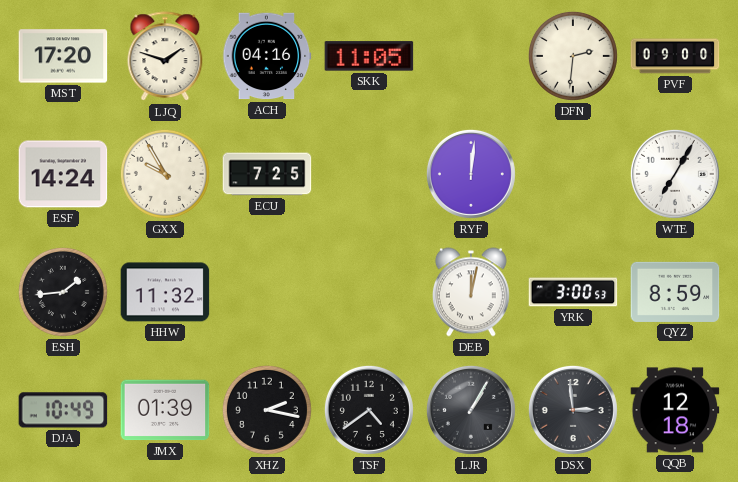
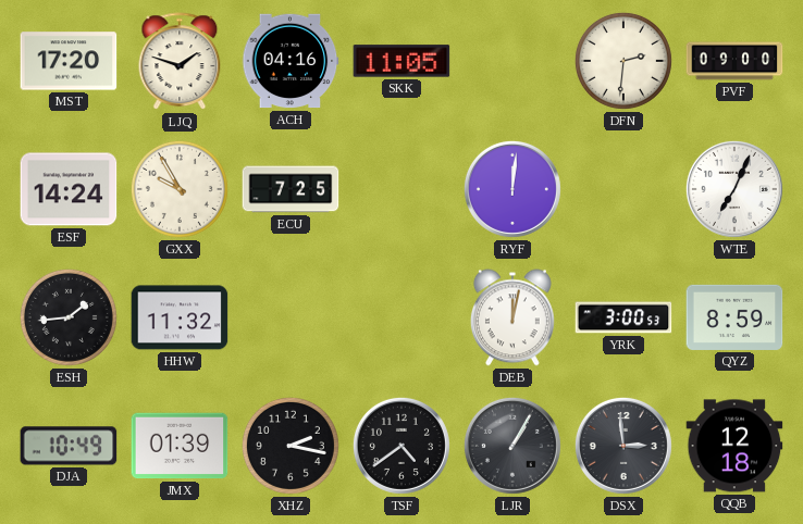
WTE: 7:05 -> 7:04
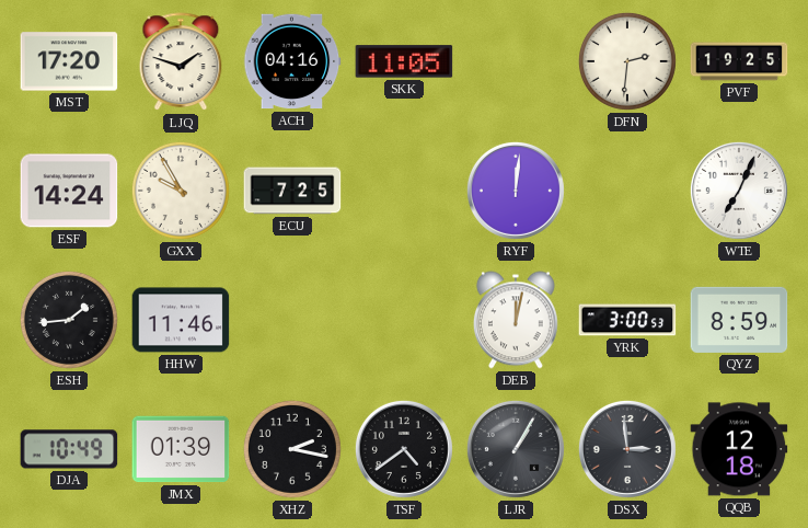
PVF: 09:00 -> 19:25
HHW: 11:32 -> 11:46
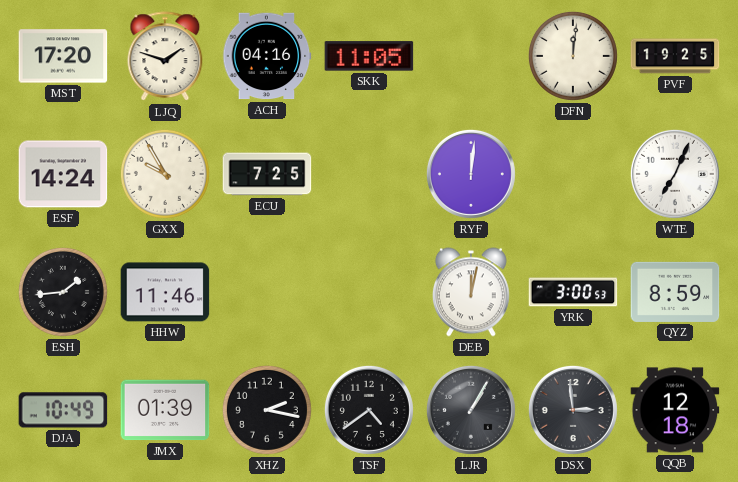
DFN: 2:31 -> 12:01
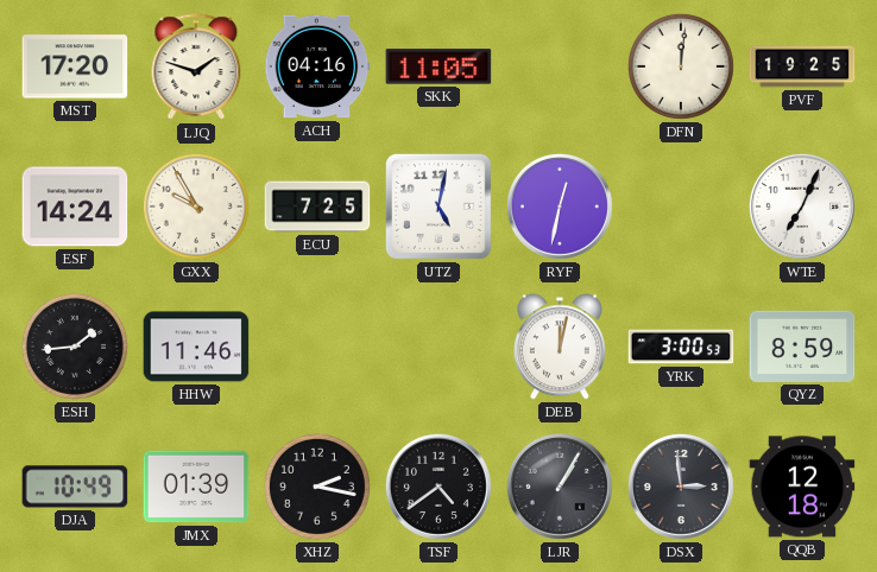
UTZ: none -> 5:02
RYF: 12:01 -> 12:32
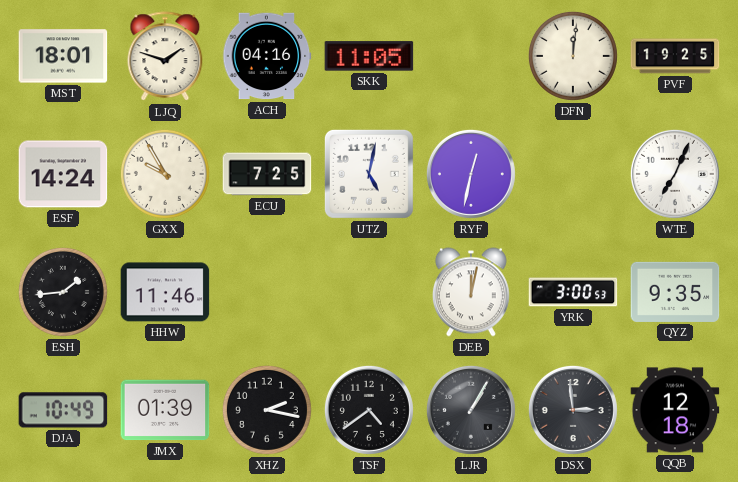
MST: 17:20 -> 18:01
QYZ: 8:59 -> 9:35
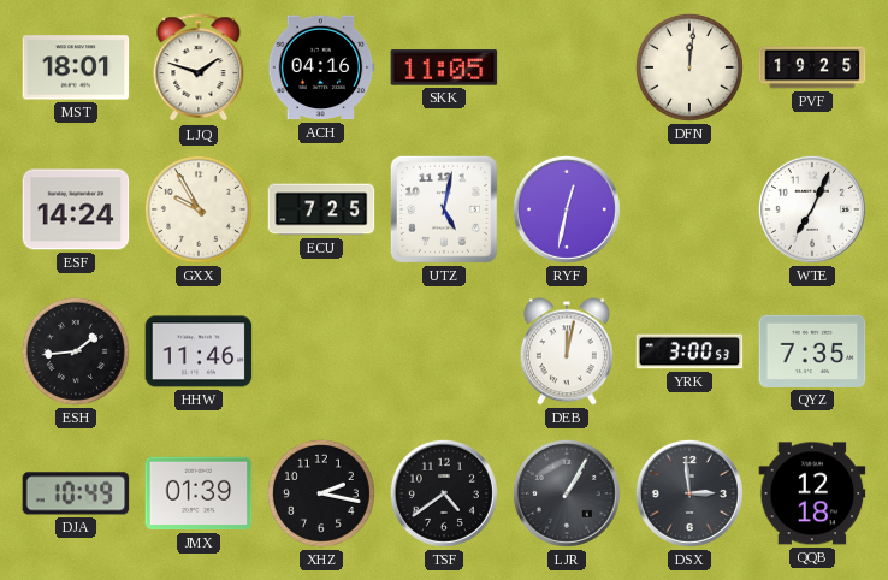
QYZ: 9:35 -> 7:35
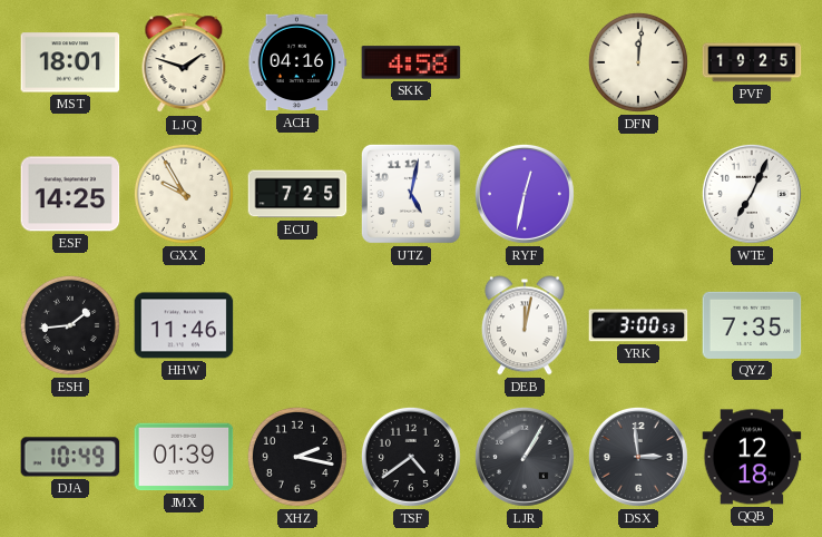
SKK: 11:05 -> 4:58
ESF: 14:24 -> 14:25
